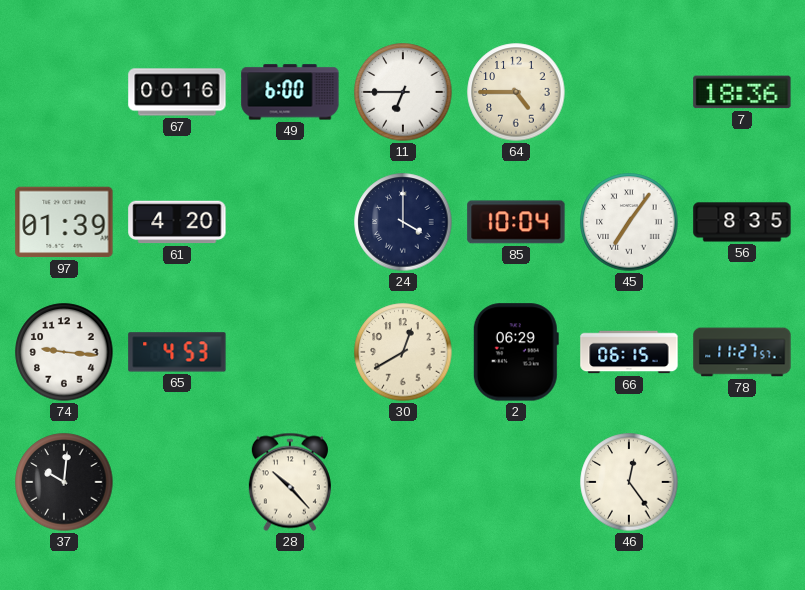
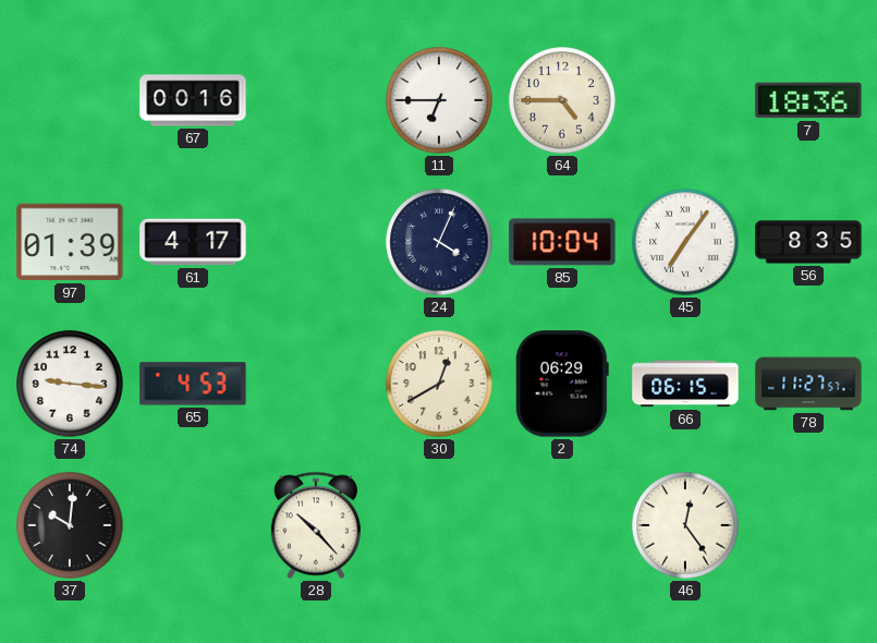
49: 6:00 -> none
61: 4:20 -> 4:17
24: 4:00 -> 4:04
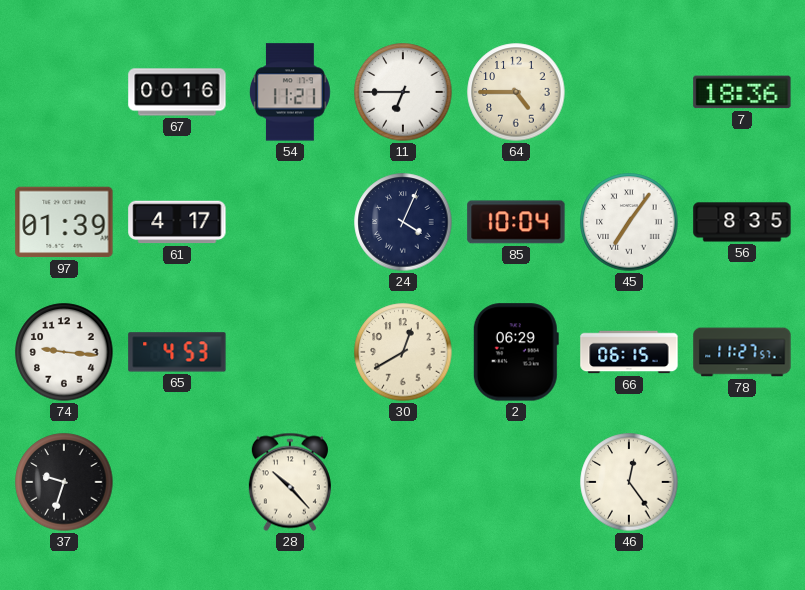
54: none -> 11:21
37: 10:01 -> 9:33
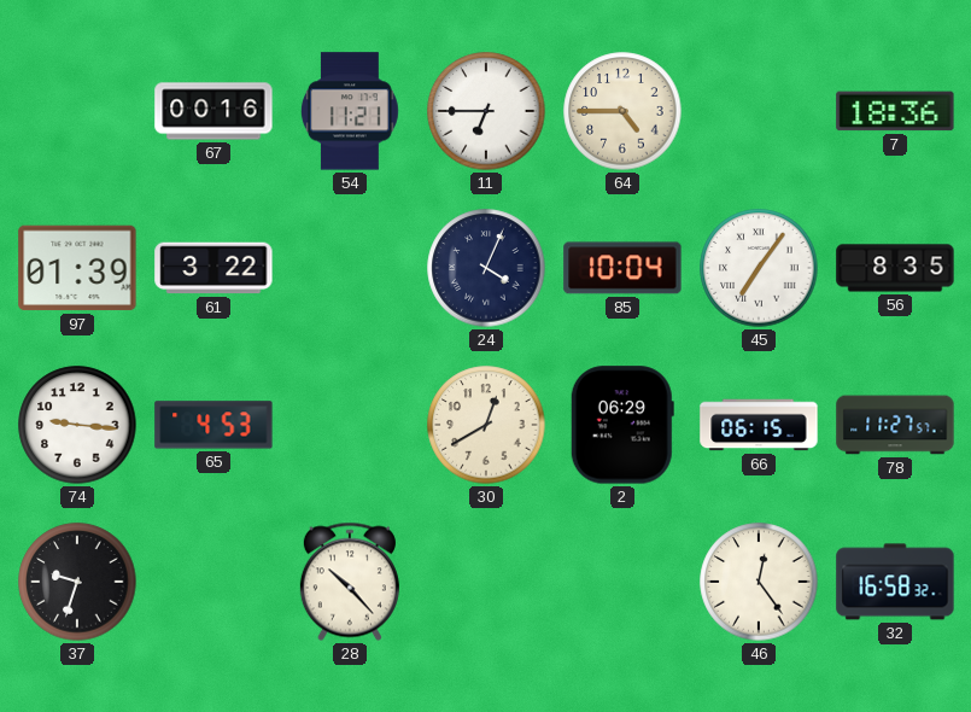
61: 4:17 -> 3:22
32: none -> 16:58
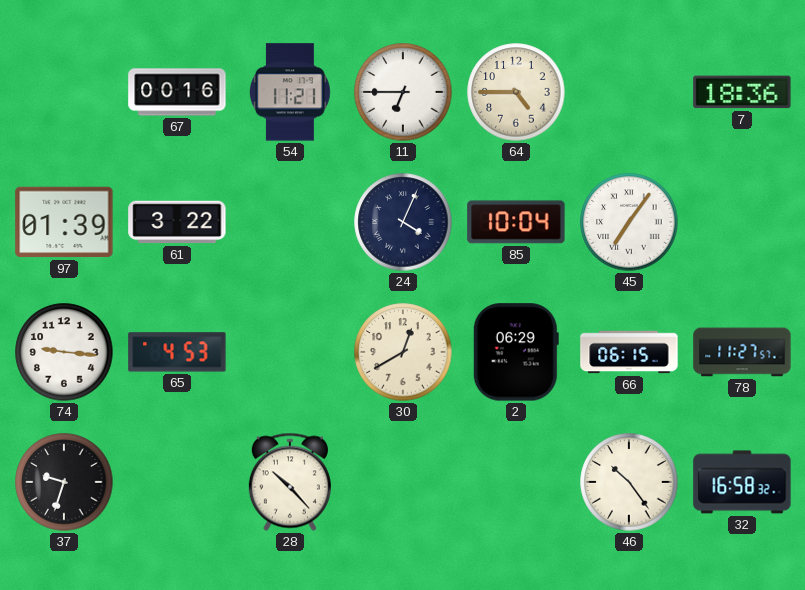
56: 8:35 -> none
46: 12:24 -> 10:24
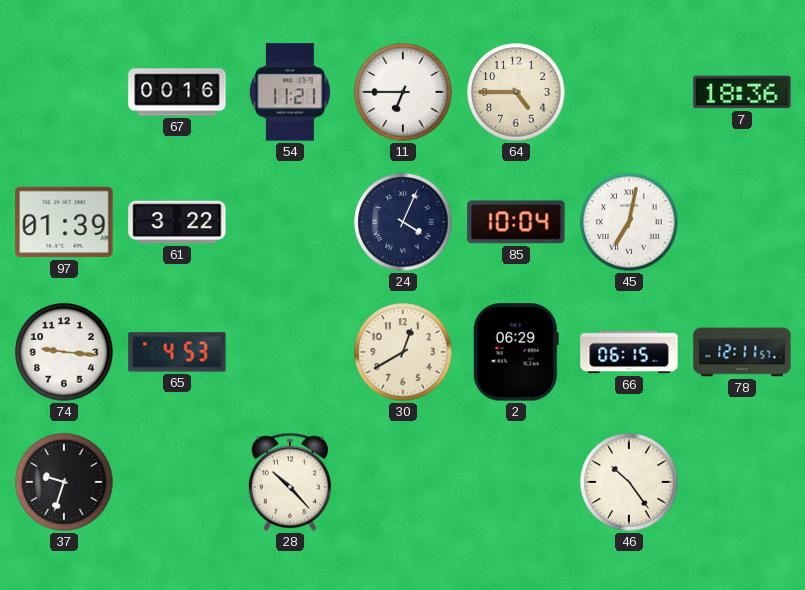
45: 7:06 -> 7:02
78: 11:27 -> 12:11
32: 16:58 -> none
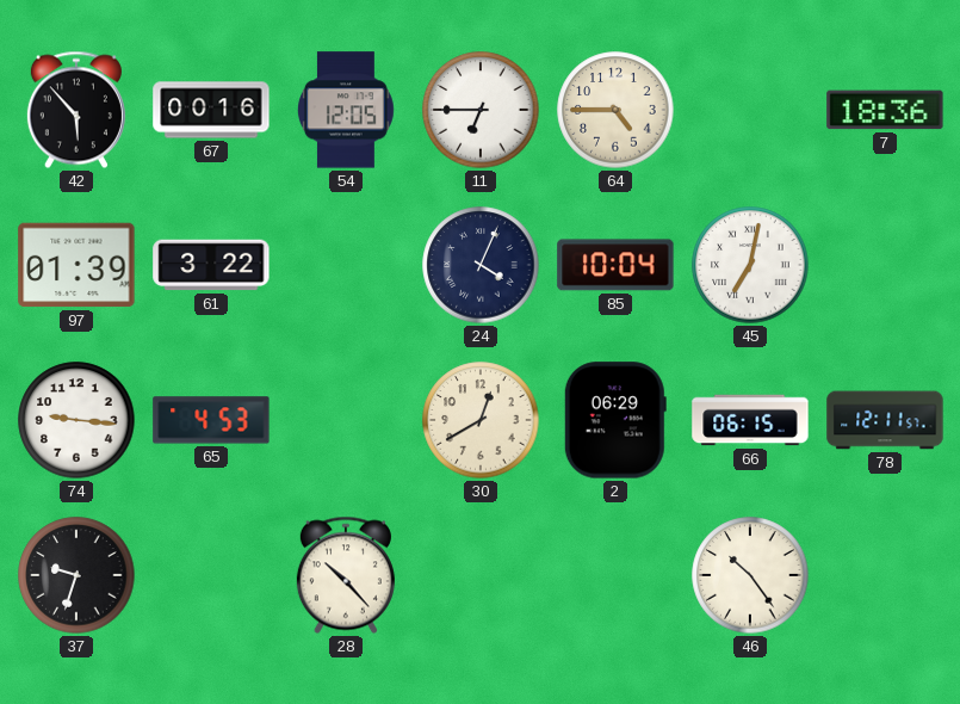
42: none -> 5:53
54: 11:21 -> 12:05
